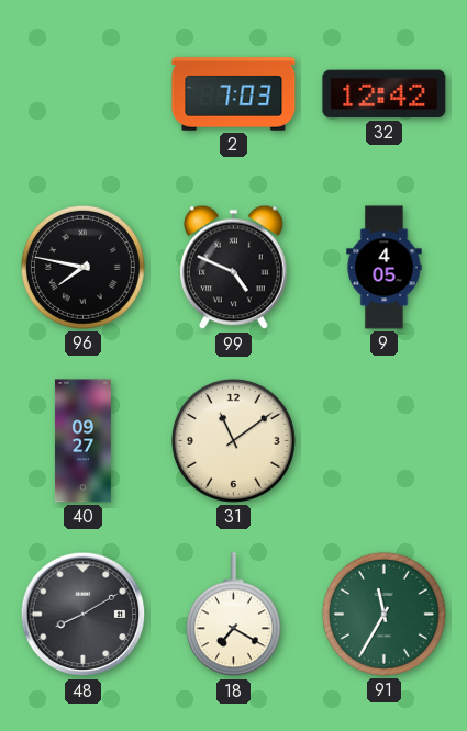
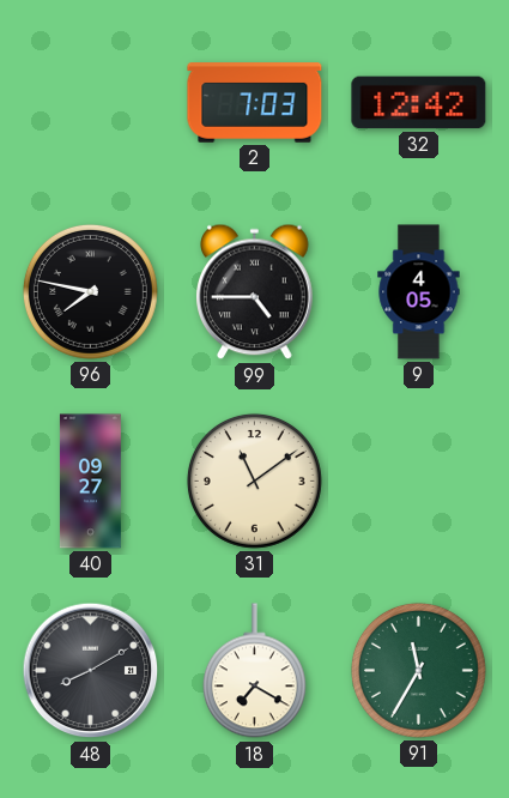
99: 4:49 -> 4:45
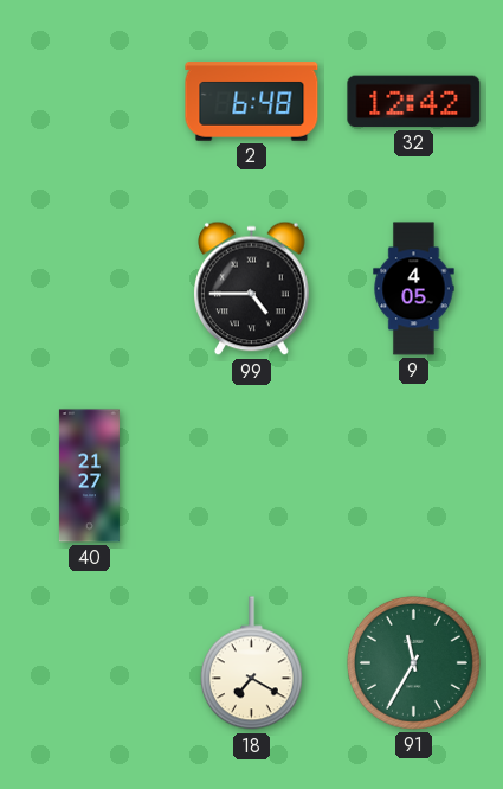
2: 7:03 -> 6:48
96: 7:47 -> none
40: 09:27 -> 21:27
31: 11:09 -> none
48: 8:10 -> none
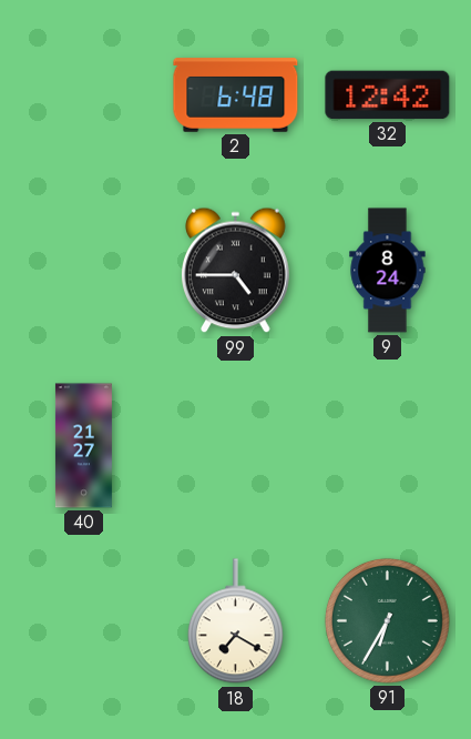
9: 4:05 -> 8:24
91: 11:35 -> 6:35
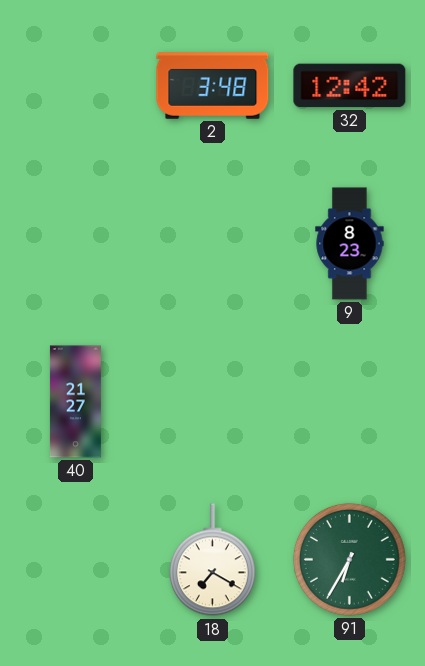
2: 6:48 -> 3:48
99: 4:45 -> none
9: 8:24 -> 8:23
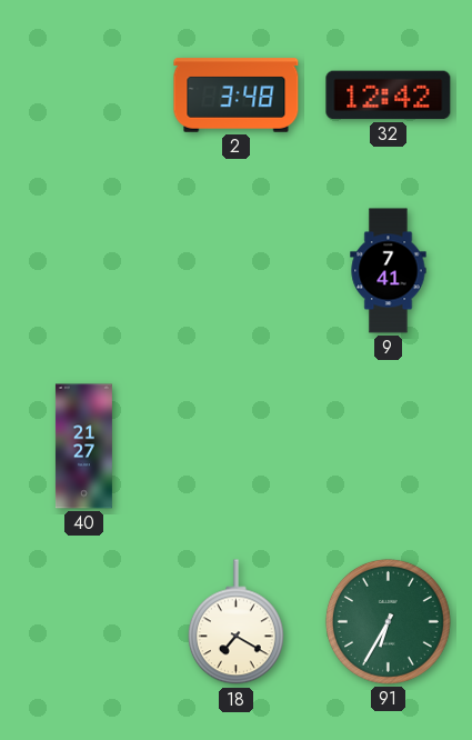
9: 8:23 -> 7:41
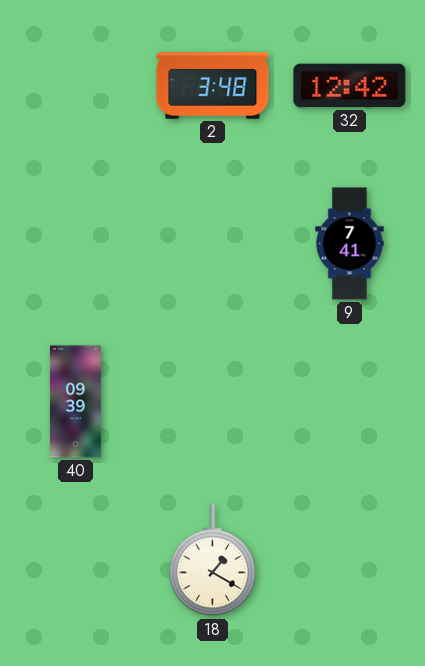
40: 21:27 -> 09:39
18: 7:20 -> 1:20
91: 6:35 -> none
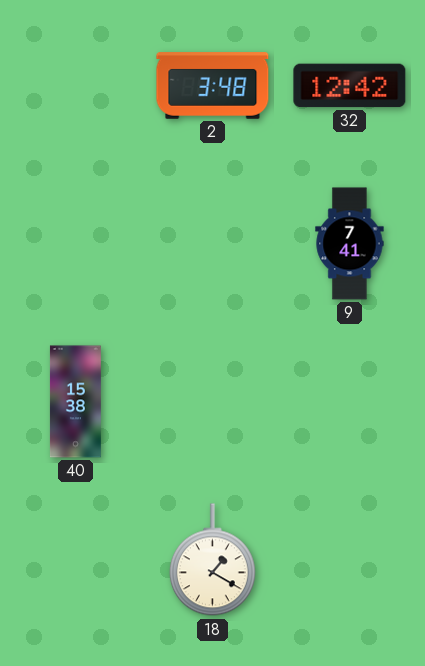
40: 09:39 -> 15:38
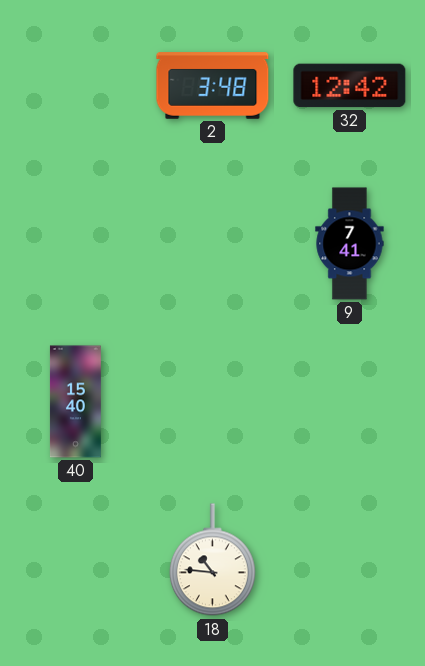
40: 15:38 -> 15:40
18: 1:20 -> 10:46
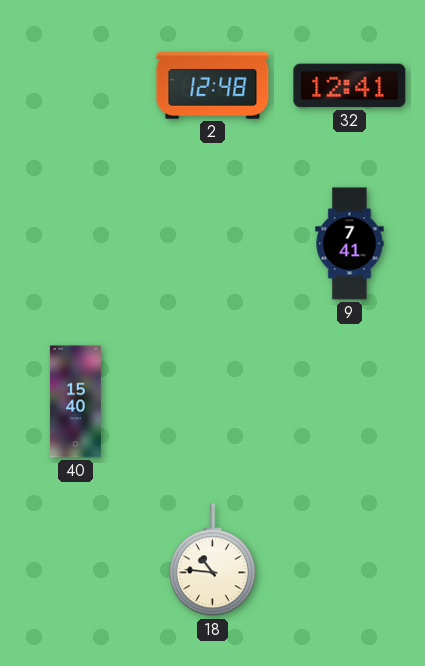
2: 3:48 -> 12:48
32: 12:42 -> 12:41
